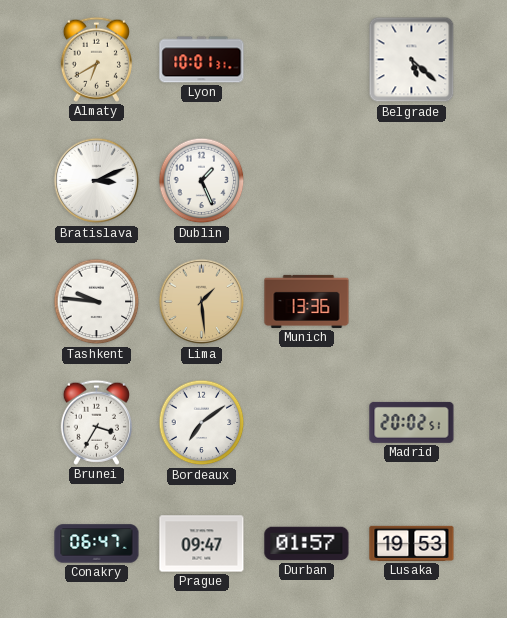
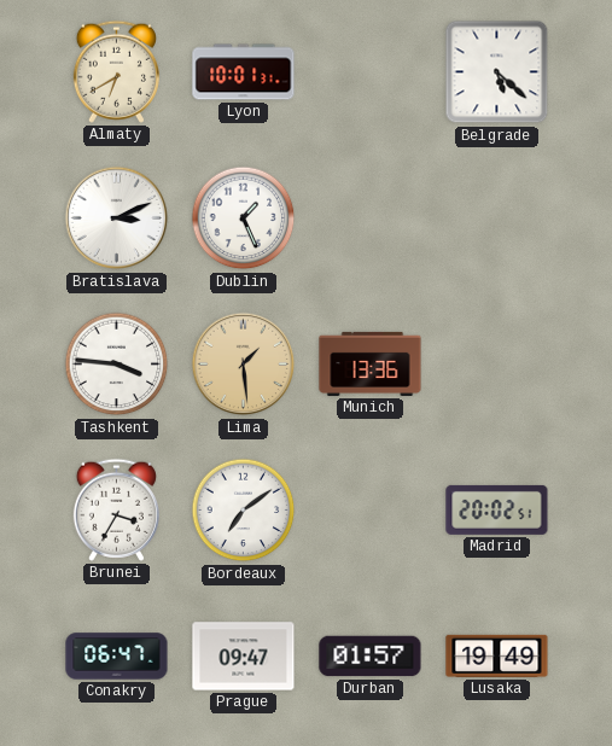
Tashkent: 9:46 -> 3:46
Lusaka: 19:53 -> 19:49
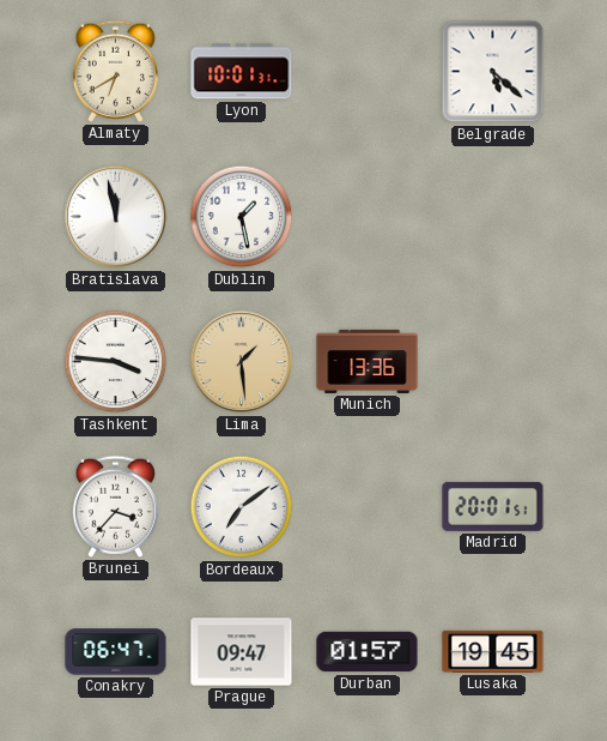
Bratislava: 3:11 -> 11:58
Dublin: 1:26 -> 1:28
Brunei: 3:35 -> 3:37
Madrid: 20:02 -> 20:01
Lusaka: 19:49 -> 19:45
